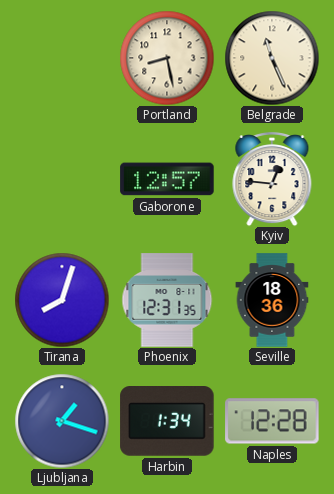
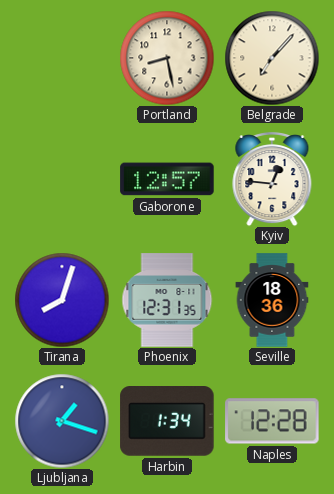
Belgrade: 11:26 -> 7:07
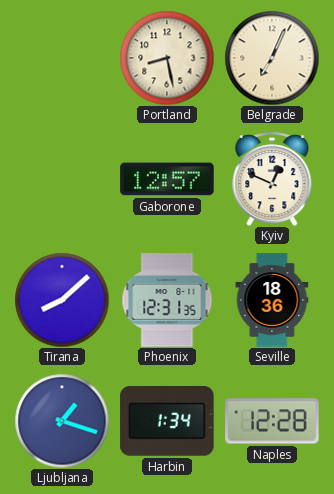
Belgrade: 7:07 -> 7:04
Kyiv: 12:46 -> 12:49
Tirana: 8:03 -> 8:08
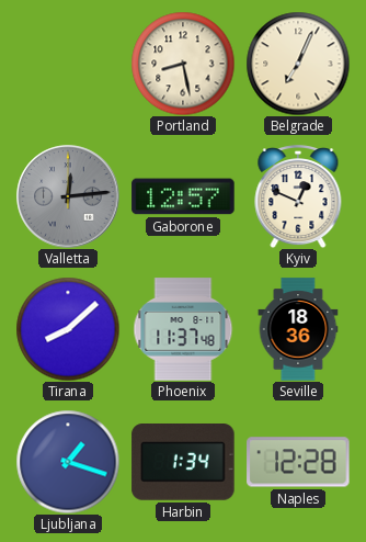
Valletta: none -> 12:14
Phoenix: 12:31 -> 11:37
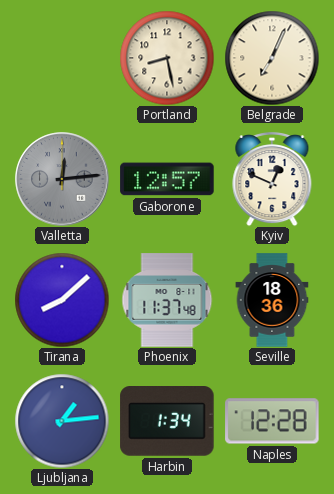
Ljubljana: 1:18 -> 1:14
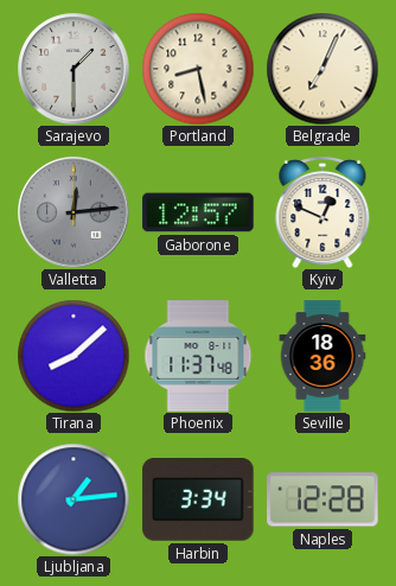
Sarajevo: none -> 1:30
Harbin: 1:34 -> 3:34
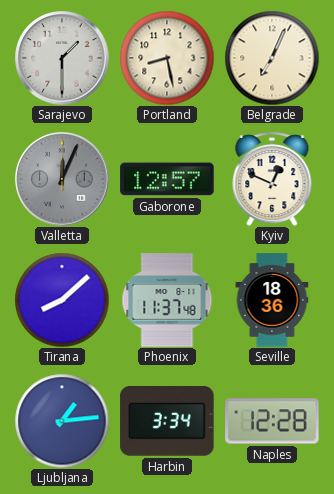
Valletta: 12:14 -> 12:04
